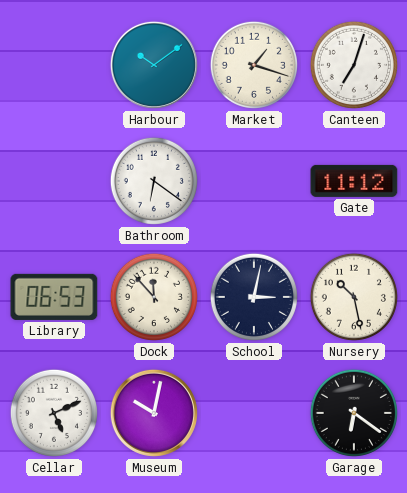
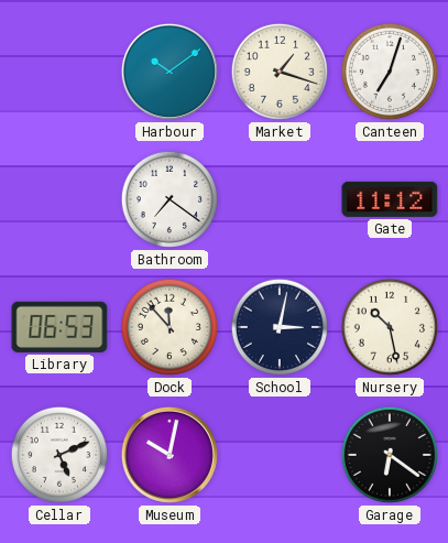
Bathroom: 6:21 -> 7:21
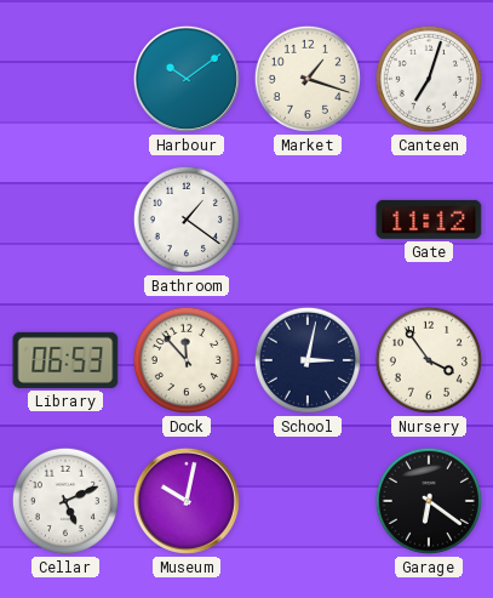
Bathroom: 7:21 -> 1:21
Nursery: 10:28 -> 3:54
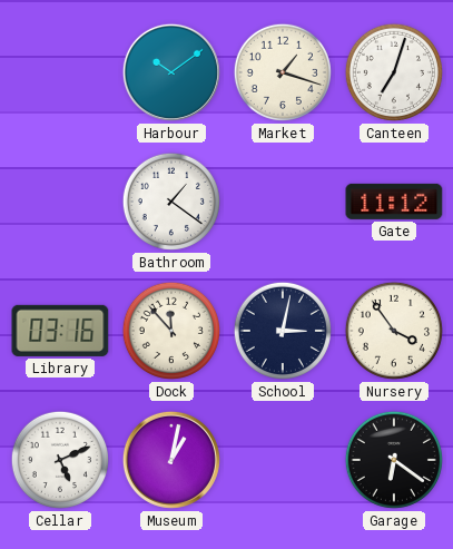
Library: 06:53 -> 03:16
Museum: 10:02 -> 1:02
